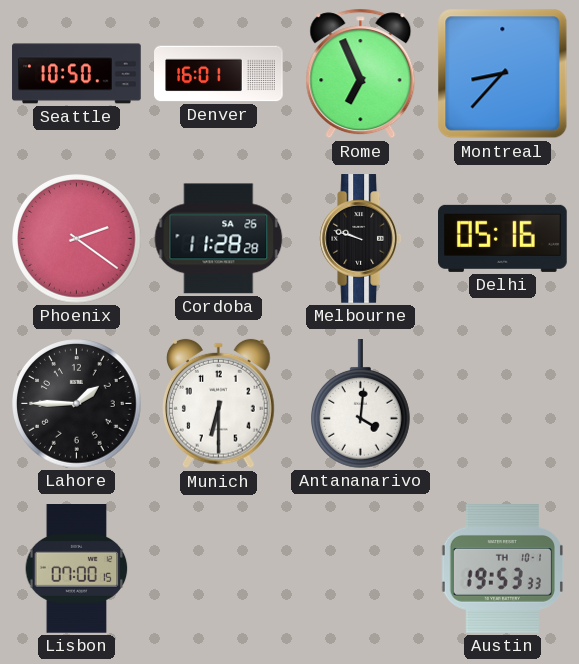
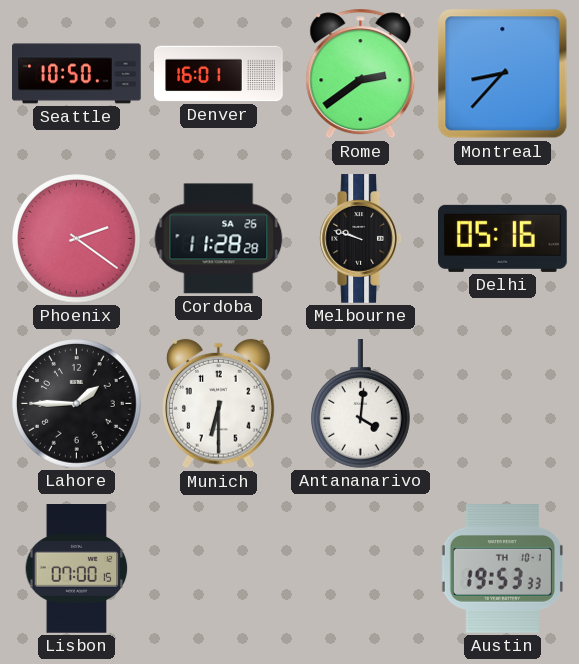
Rome: 6:56 -> 2:39
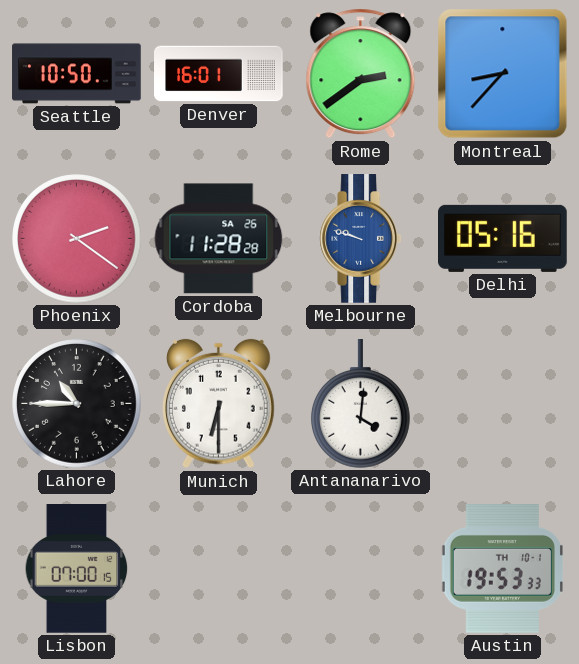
Melbourne dial: black -> blue
Lahore: 1:45 -> 10:45
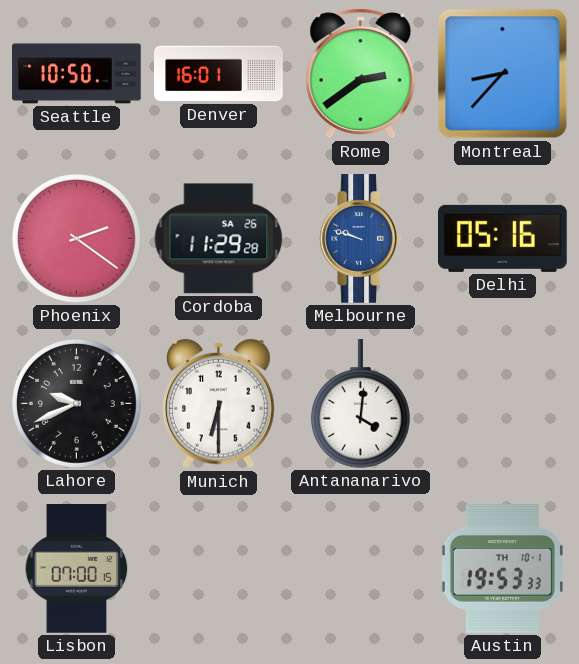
Cordoba: 11:28 -> 11:29
Lahore: 10:45 -> 9:41
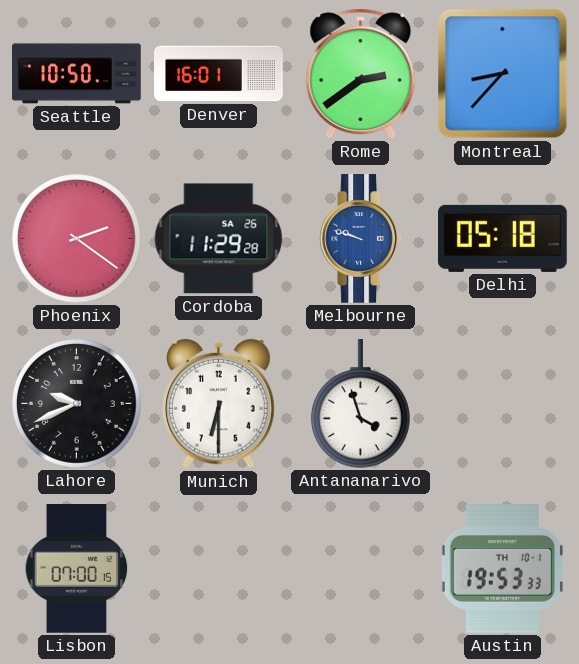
Delhi: 05:16 -> 05:18
Antananarivo: 4:01 -> 3:57
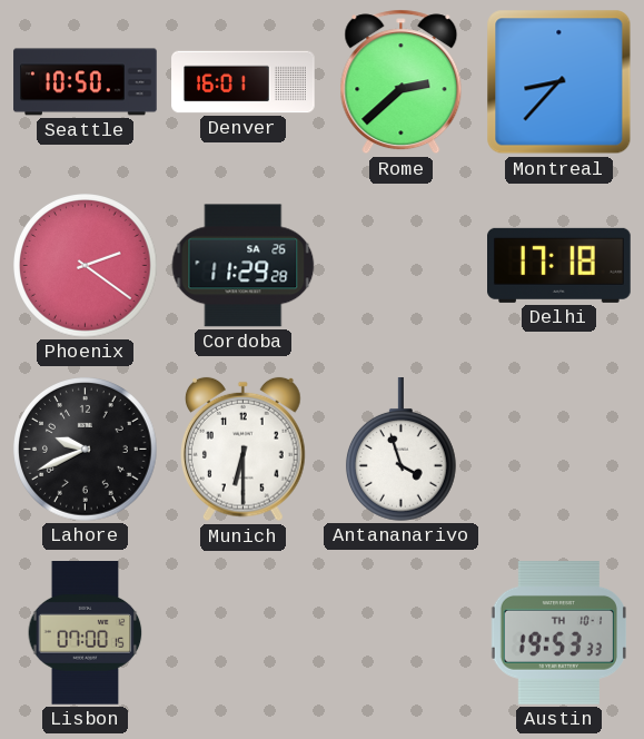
Rome: 2:39 -> 2:38
Melbourne: 9:48 -> none
Delhi: 05:18 -> 17:18
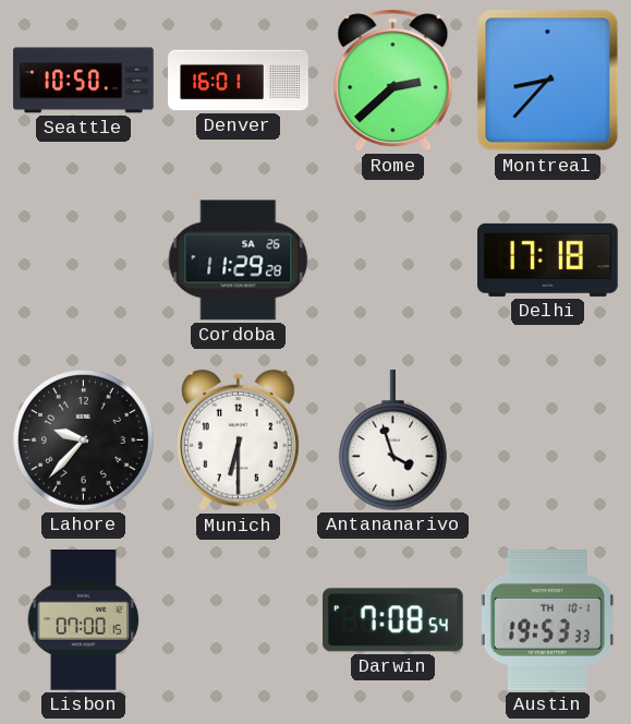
Phoenix: 2:21 -> none
Lahore: 9:41 -> 9:37
Darwin: none -> 7:08
